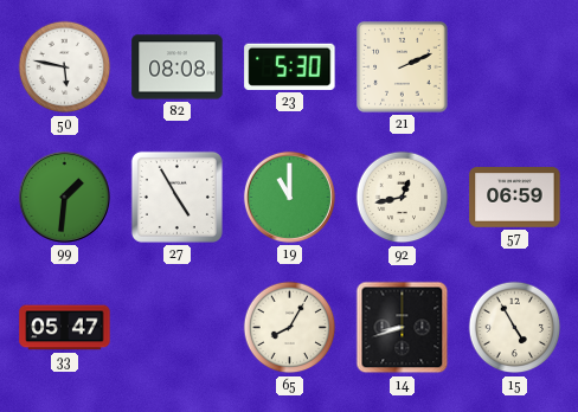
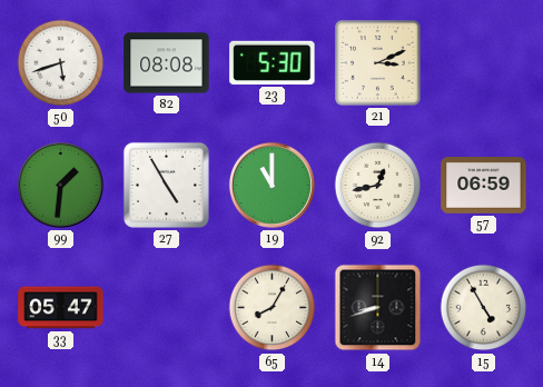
50: 5:47 -> 5:42
21: 2:11 -> 3:11
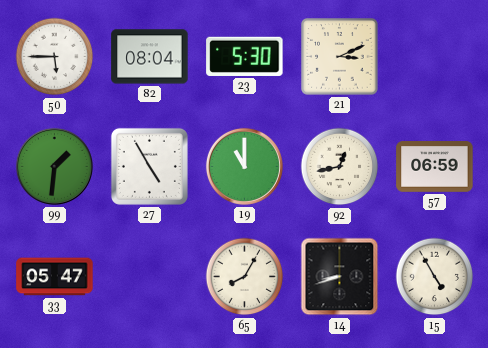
50: 5:42 -> 5:45
82: 08:08 -> 08:04
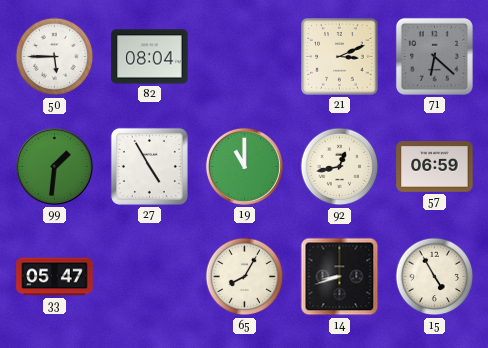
23: 5:30 -> none
71: none -> 6:22
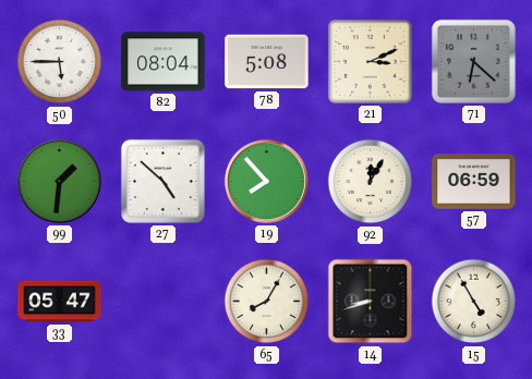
78: none -> 5:08
27: 4:55 -> 4:52
19: 11:00 -> 7:53
92: 12:43 -> 12:05
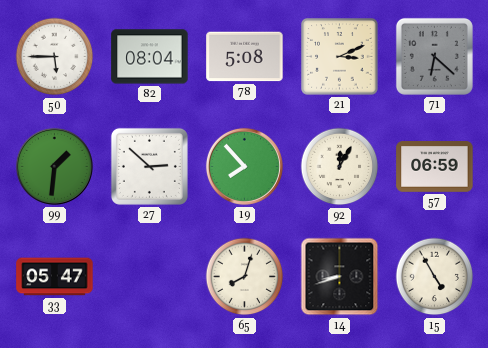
27: 4:52 -> 2:52
65: 8:05 -> 8:03
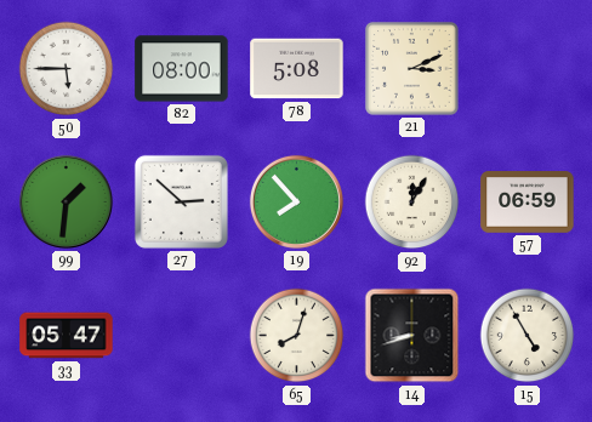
82: 08:04 -> 08:00
71: 6:22 -> none
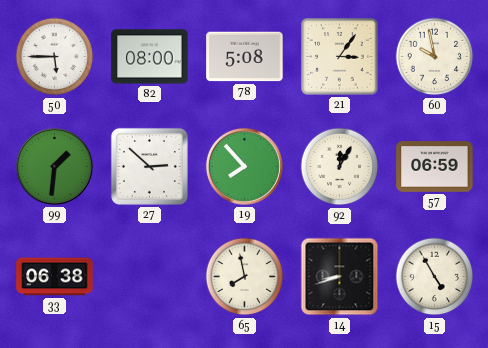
21: 3:11 -> 3:06
60: none -> 9:58
33: 05:47 -> 06:38
65: 8:03 -> 7:58
